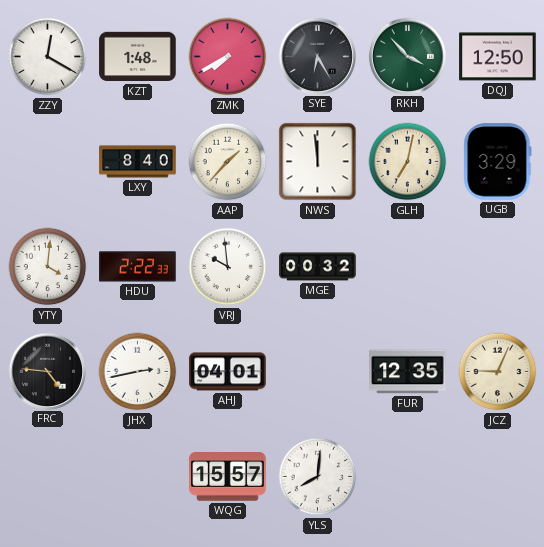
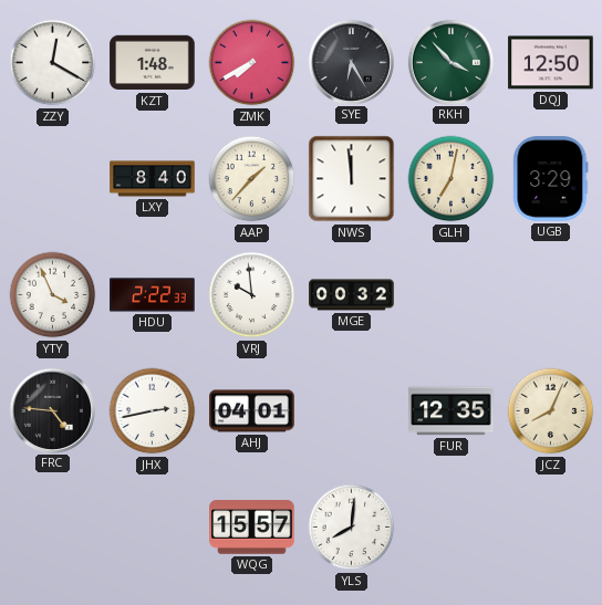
YTY: 4:01 -> 3:56
JCZ: 9:04 -> 8:04
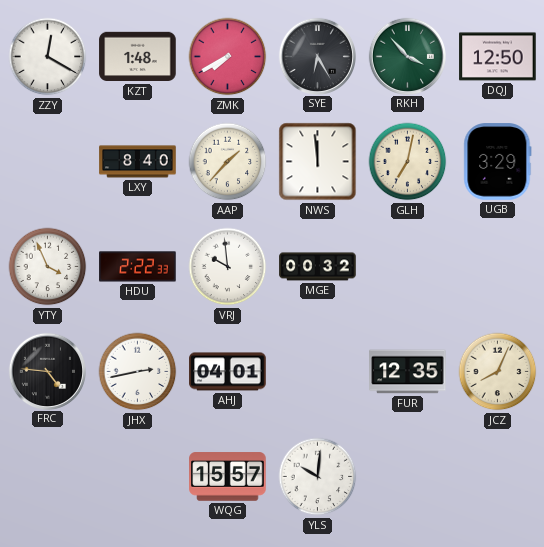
YLS: 8:01 -> 10:01
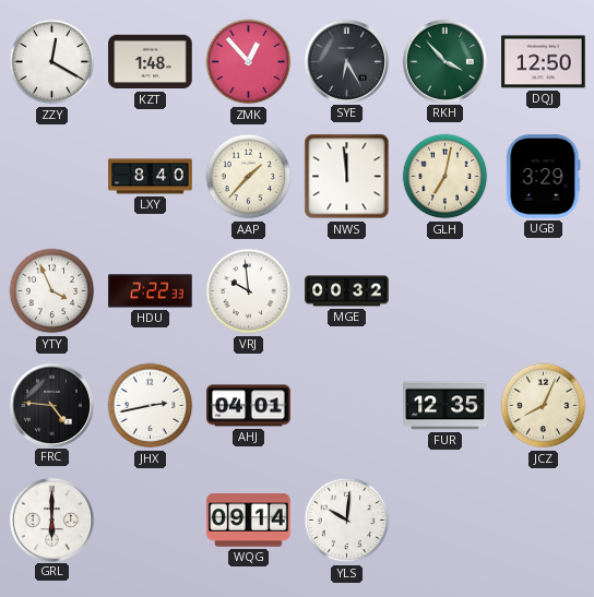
ZMK: 7:40 -> 12:53
GRL: none -> 6:00
WQG: 15:57 -> 09:14
